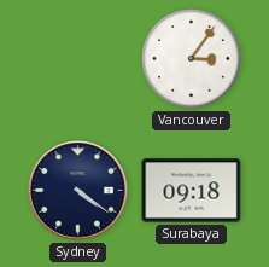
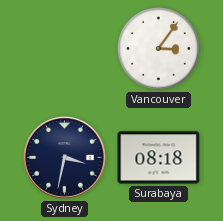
Sydney: 4:21 -> 3:32
Surabaya: 09:18 -> 08:18
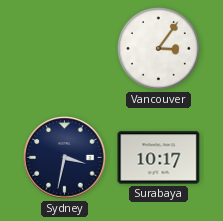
Surabaya: 08:18 -> 10:17
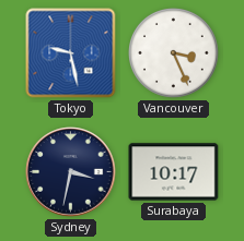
Tokyo: none -> 9:28
Vancouver: 3:06 -> 3:26
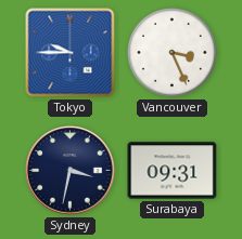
Tokyo: 9:28 -> 9:45
Surabaya: 10:17 -> 09:31
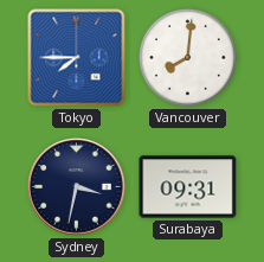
Tokyo: 9:45 -> 7:45
Vancouver: 3:26 -> 8:01
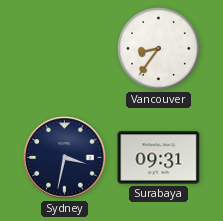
Tokyo: 7:45 -> none
Vancouver: 8:01 -> 8:36
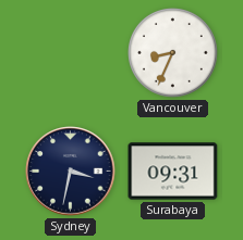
Vancouver: 8:36 -> 8:34
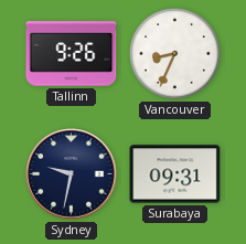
Tallinn: none -> 9:26
Sydney: 3:32 -> 9:32
